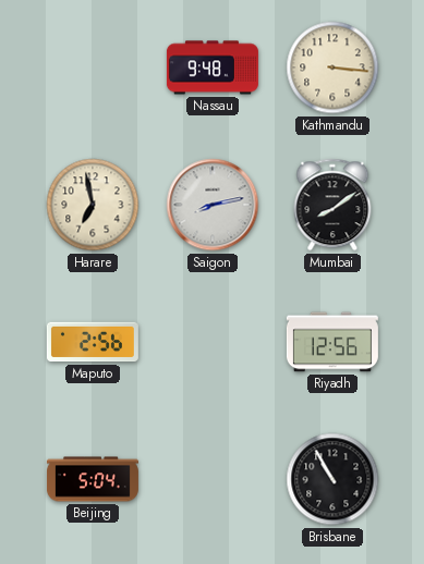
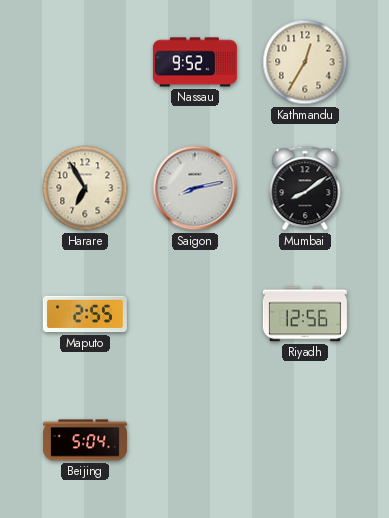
Nassau: 9:48 -> 9:52
Kathmandu: 3:16 -> 12:35
Harare: 6:58 -> 6:55
Maputo: 2:56 -> 2:55
Brisbane: 10:55 -> none
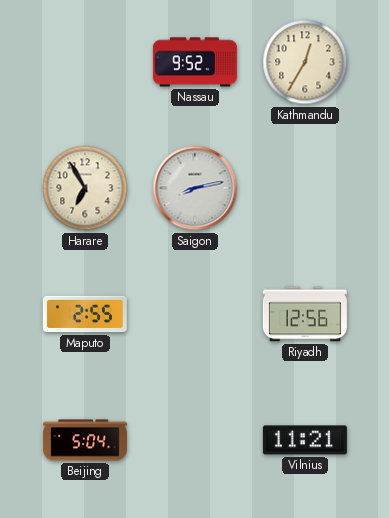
Mumbai: 8:09 -> none
Vilnius: none -> 11:21
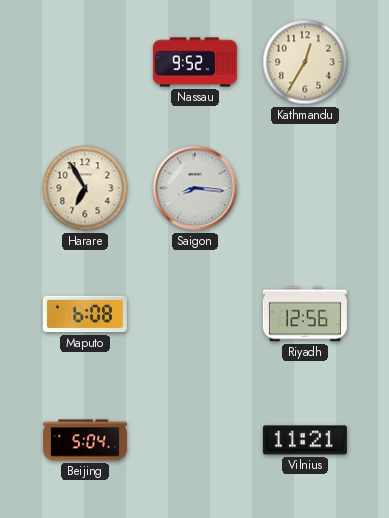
Saigon: 8:13 -> 8:16
Maputo: 2:55 -> 6:08
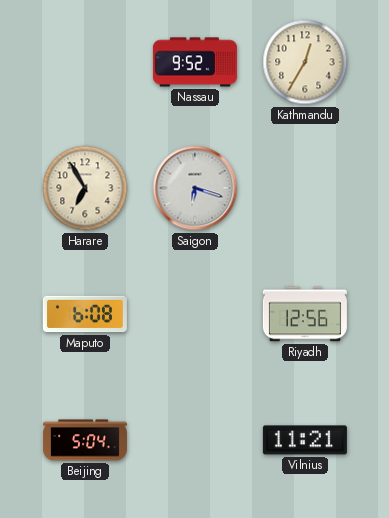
Saigon: 8:16 -> 6:18
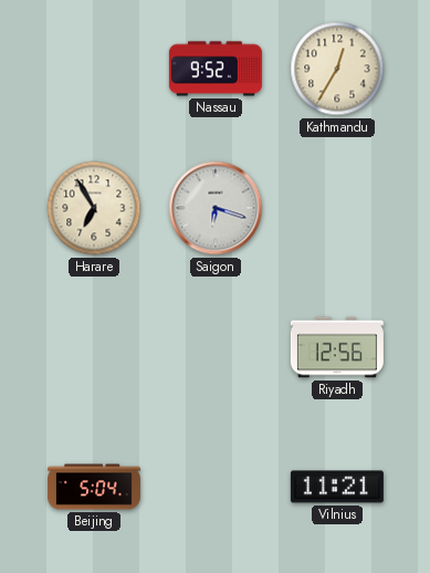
Maputo: 6:08 -> none
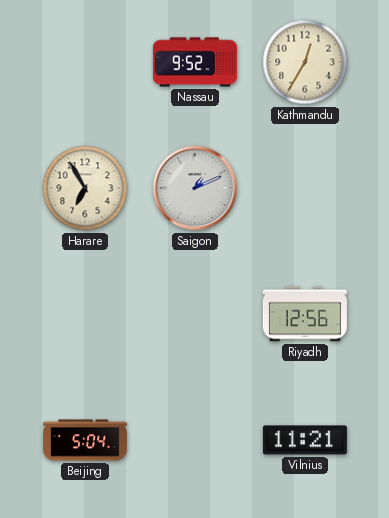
Saigon: 6:18 -> 1:11
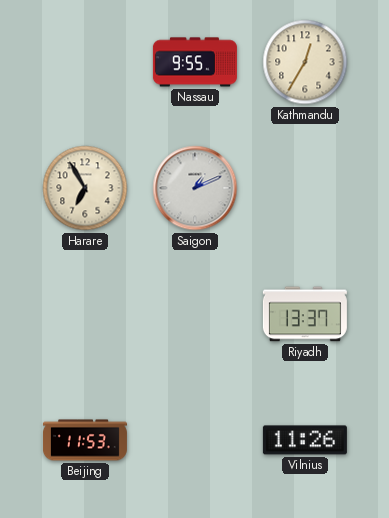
Nassau: 9:52 -> 9:55
Riyadh: 12:56 -> 13:37
Beijing: 5:04 -> 11:53
Vilnius: 11:21 -> 11:26
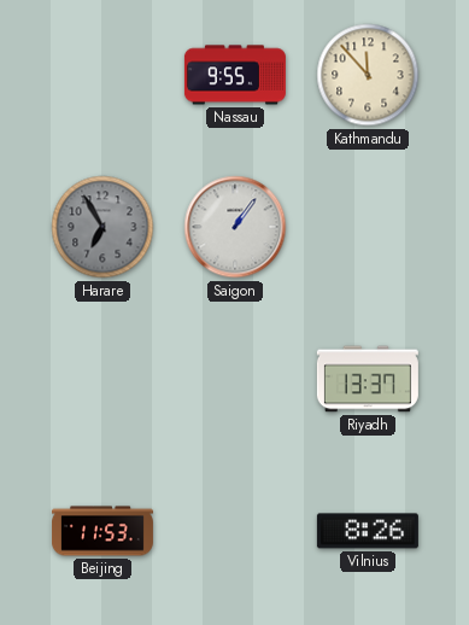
Kathmandu: 12:35 -> 11:53
Harare dial: cream -> grey
Saigon: 1:11 -> 1:06
Vilnius: 11:26 -> 8:26
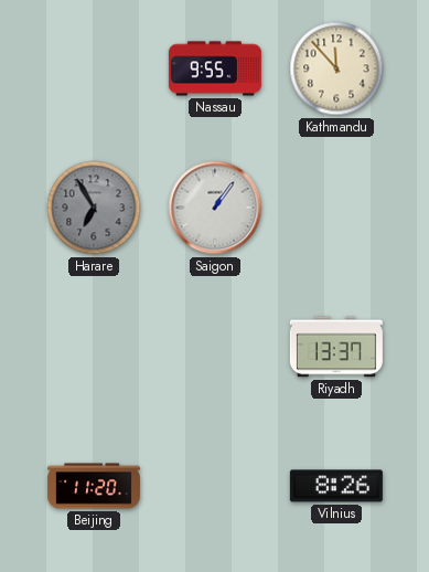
Beijing: 11:53 -> 11:20
